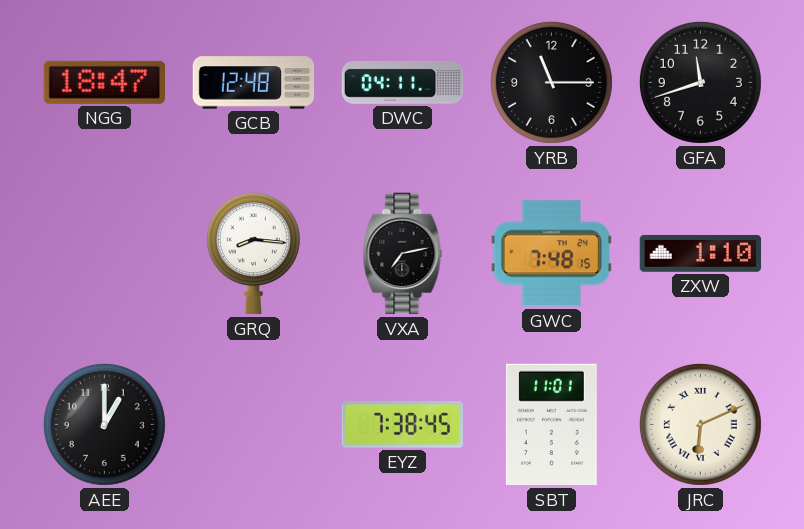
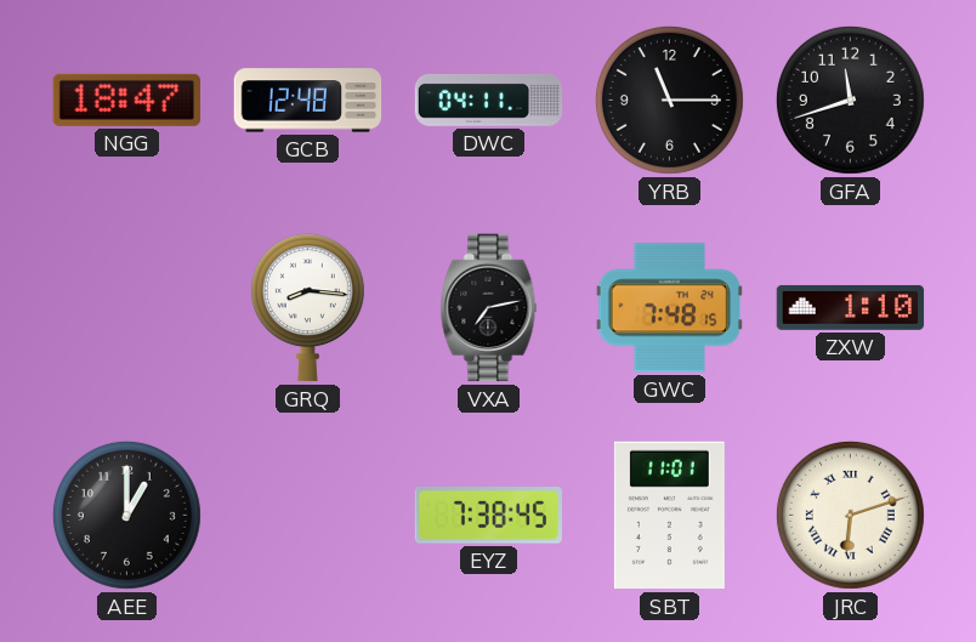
JRC: 6:11 -> 6:12
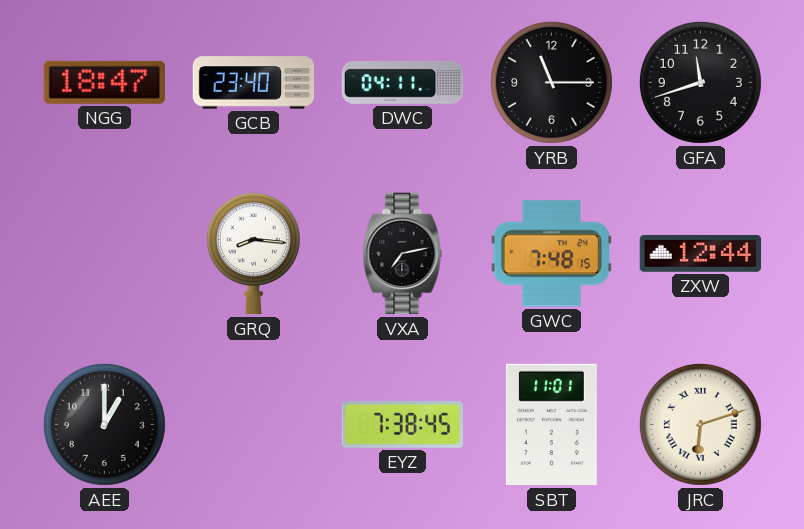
GCB: 12:48 -> 23:40
ZXW: 1:10 -> 12:44
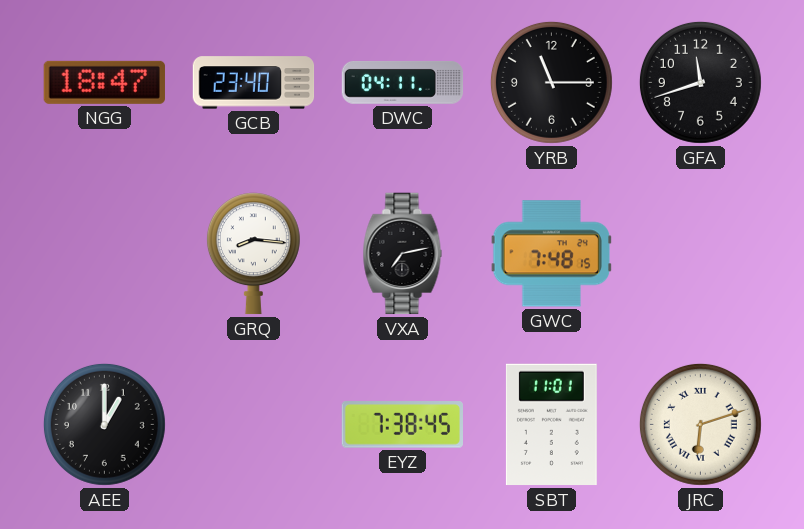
ZXW: 12:44 -> none
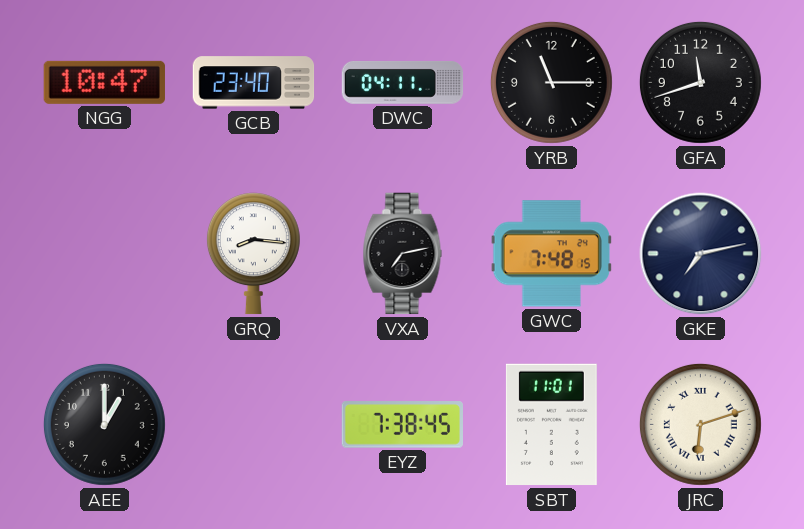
NGG: 18:47 -> 10:47
GKE: none -> 7:13
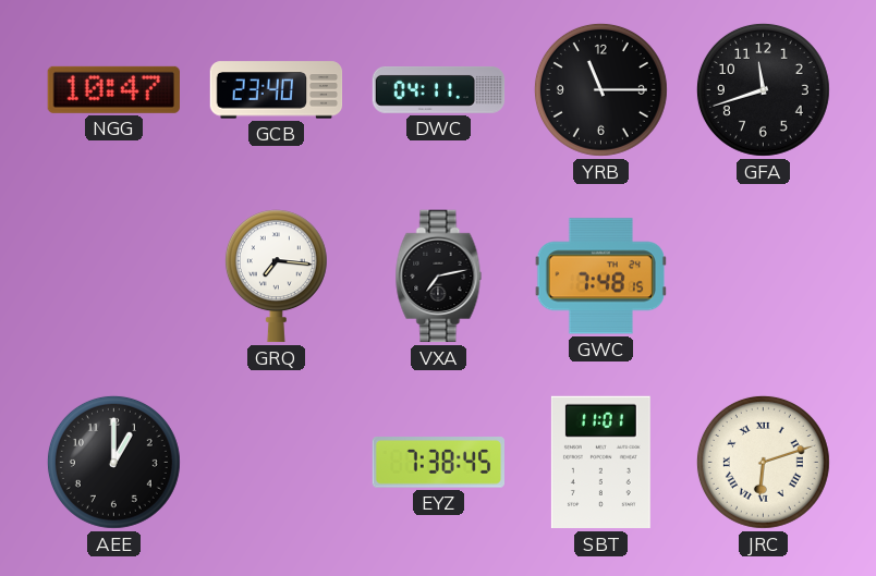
GRQ: 8:16 -> 7:16
GKE: 7:13 -> none
